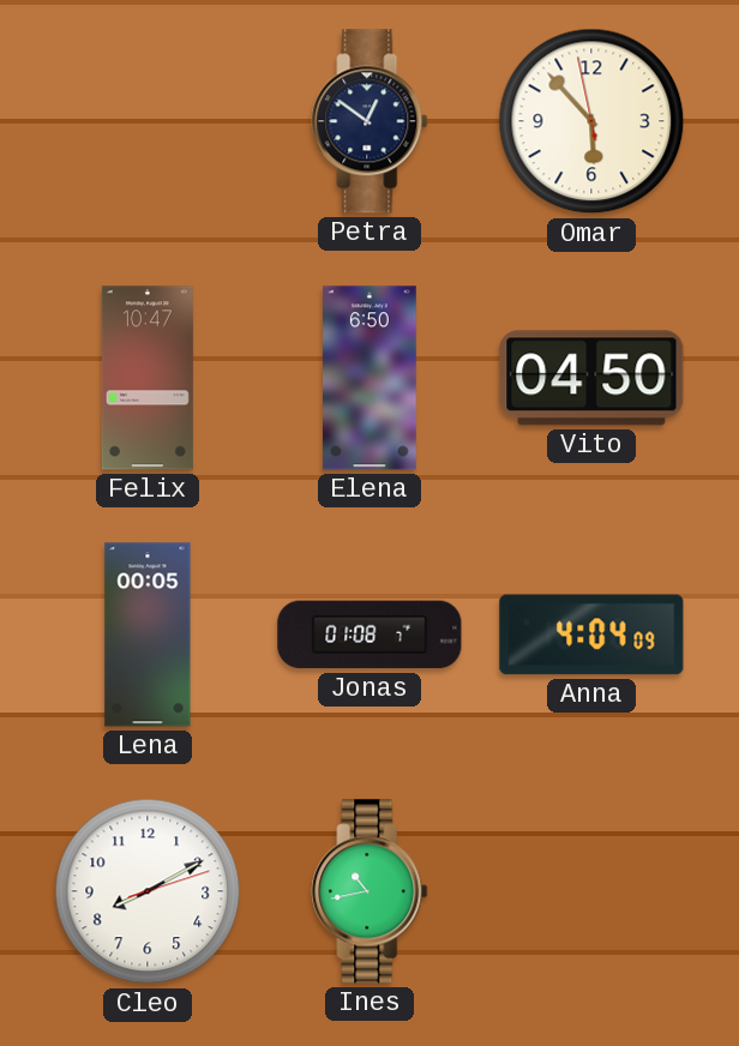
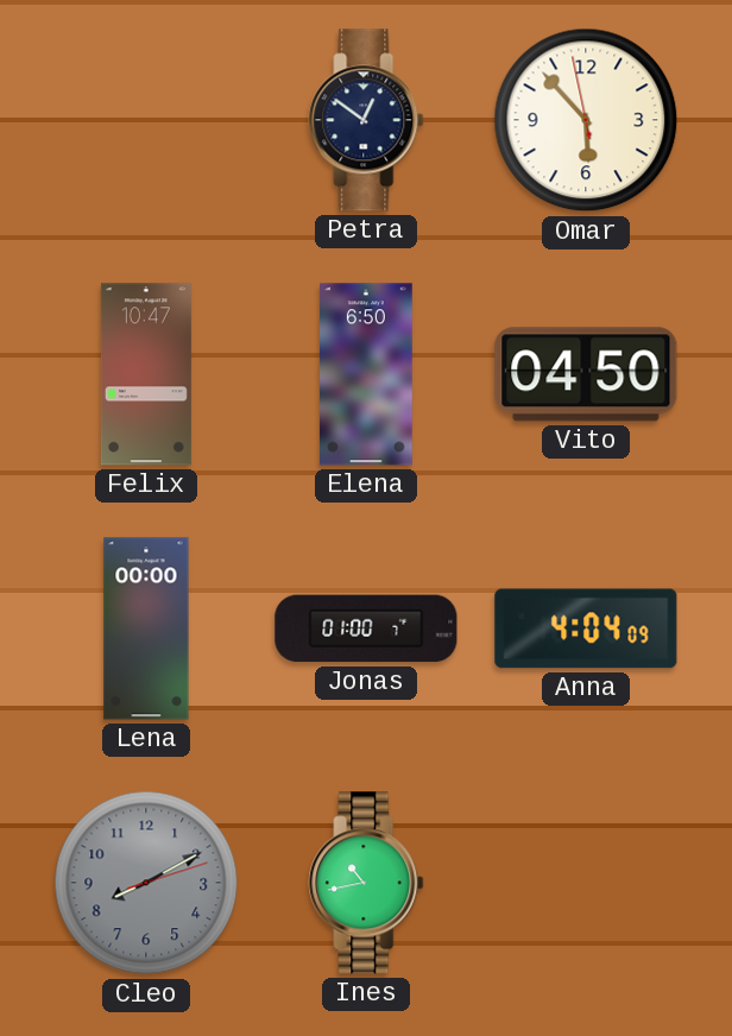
Lena: 00:05 -> 00:00
Jonas: 01:08 -> 01:00
Cleo dial: white -> grey
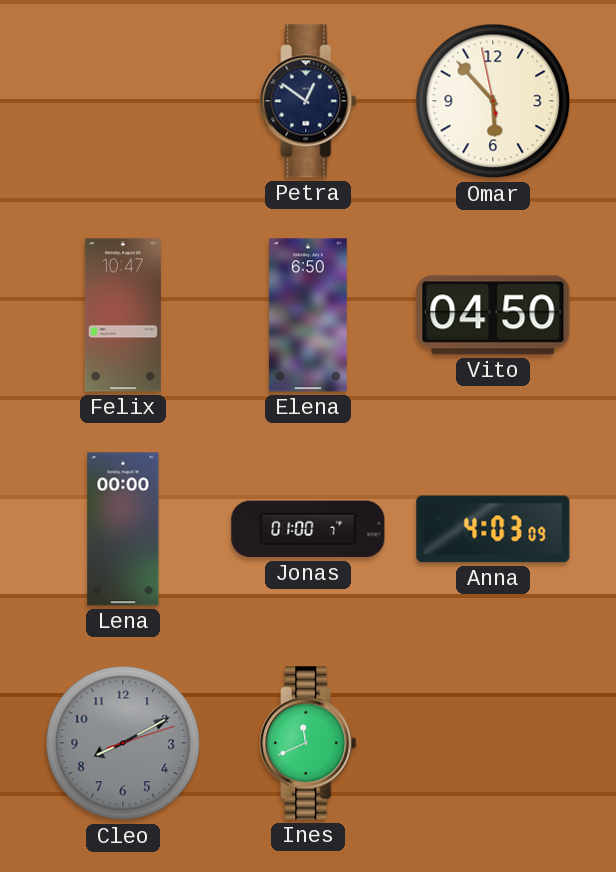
Anna: 4:04 -> 4:03
Ines: 10:43 -> 11:41
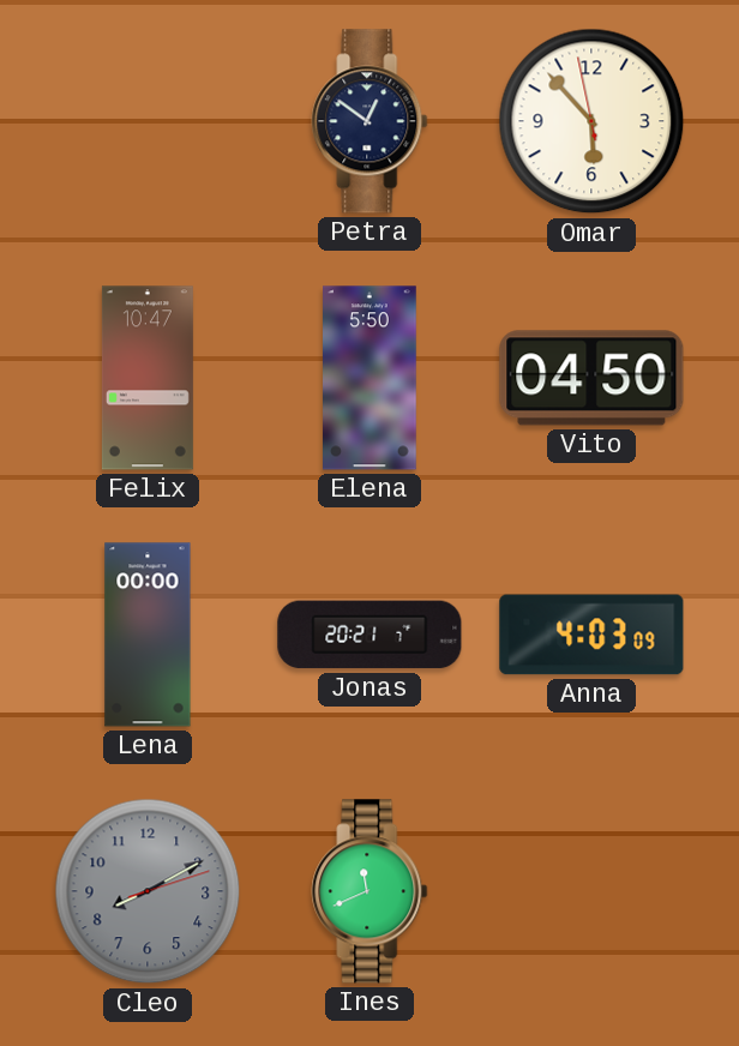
Elena: 6:50 -> 5:50
Jonas: 01:00 -> 20:21
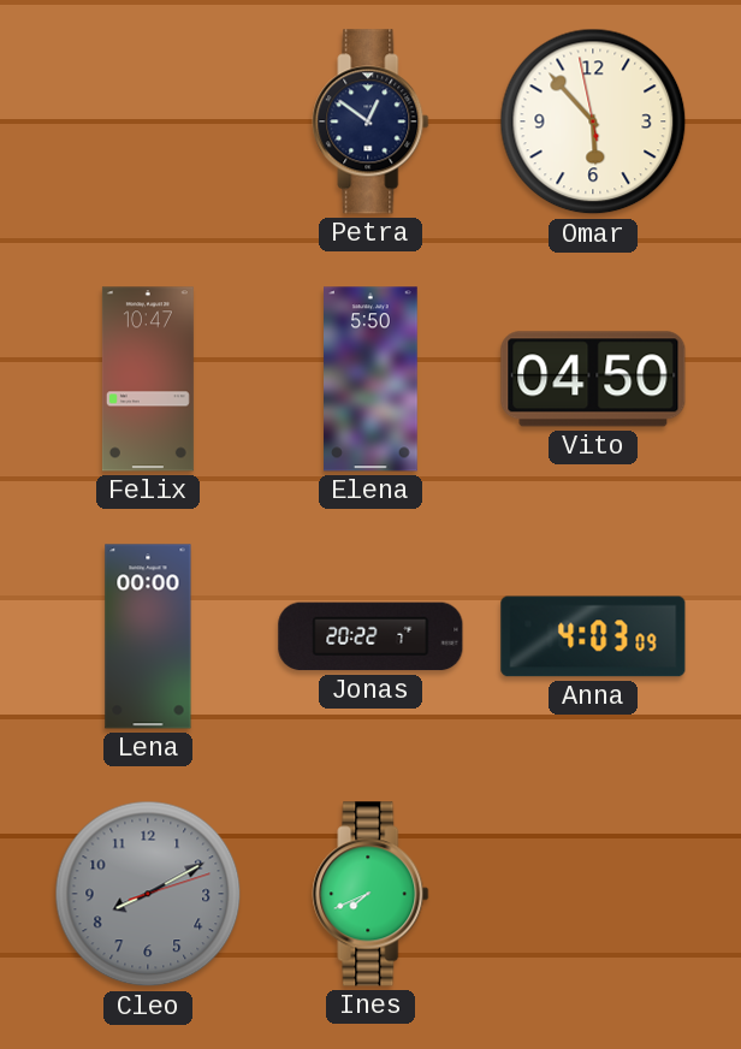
Jonas: 20:21 -> 20:22
Ines: 11:41 -> 7:41
